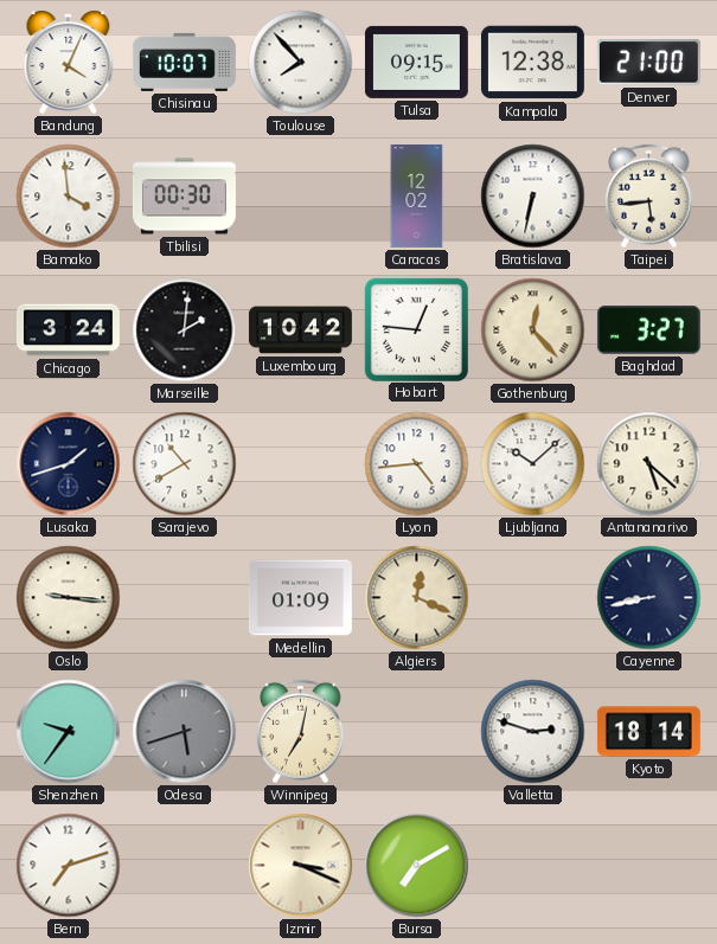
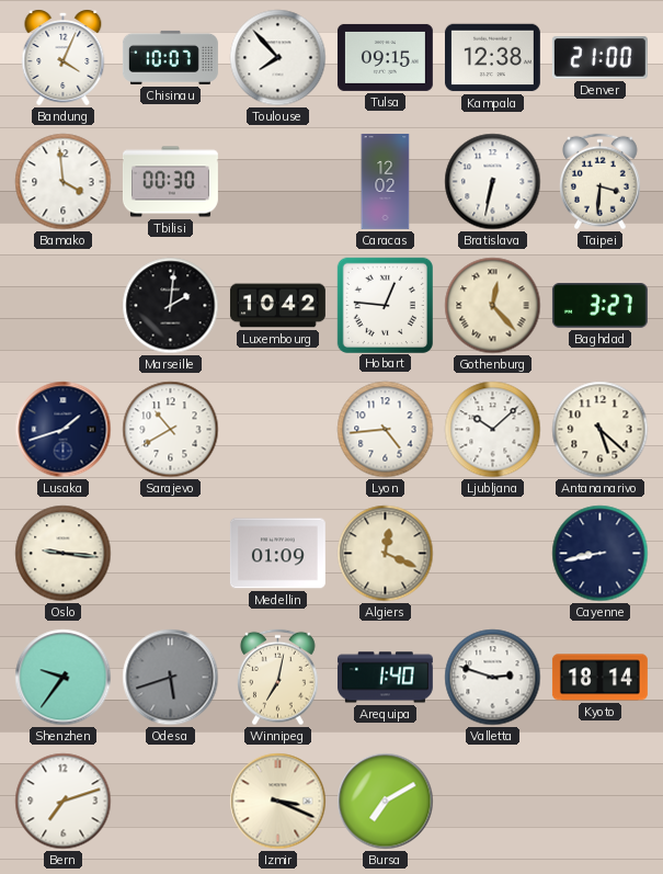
Taipei: 5:44 -> 3:31
Chicago: 3:24 -> none
Arequipa: none -> 1:40
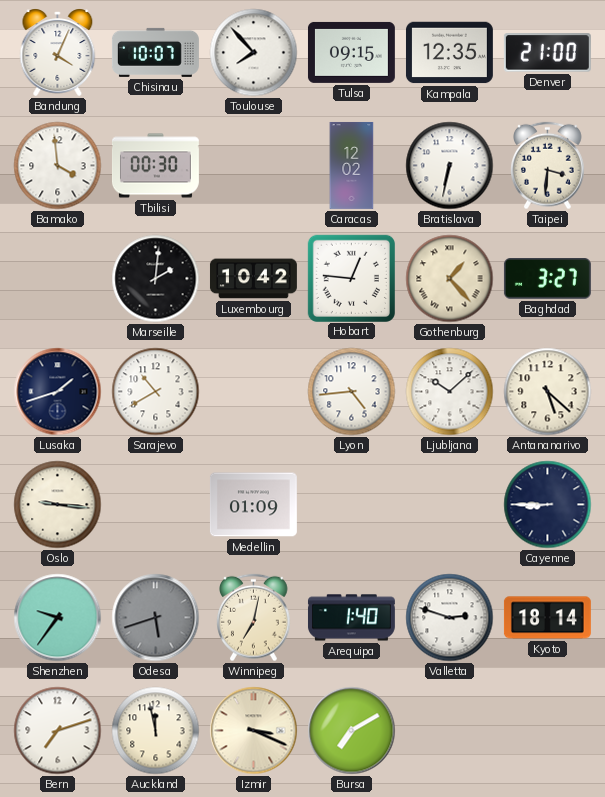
Kampala: 12:38 -> 12:35
Gothenburg: 12:23 -> 1:23
Algiers: 12:19 -> none
Cayenne: 8:43 -> 8:45
Auckland: none -> 11:58
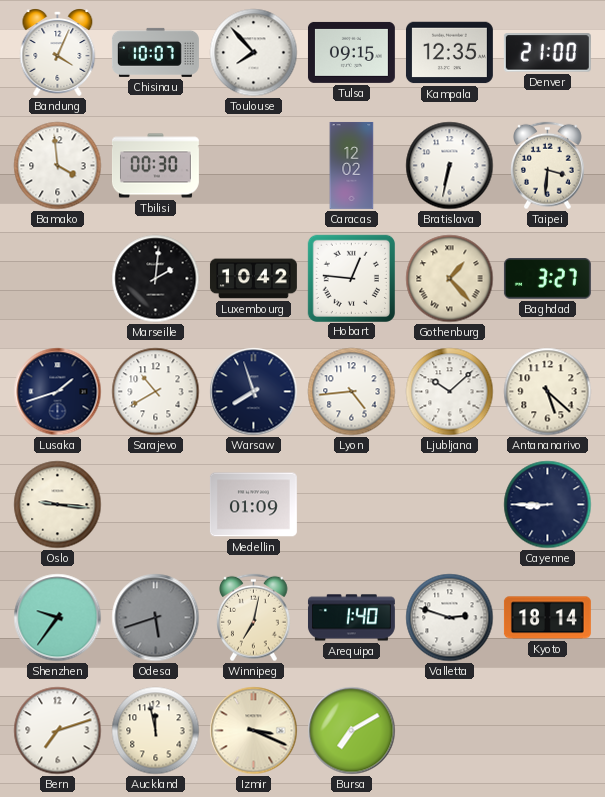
Warsaw: none -> 7:57
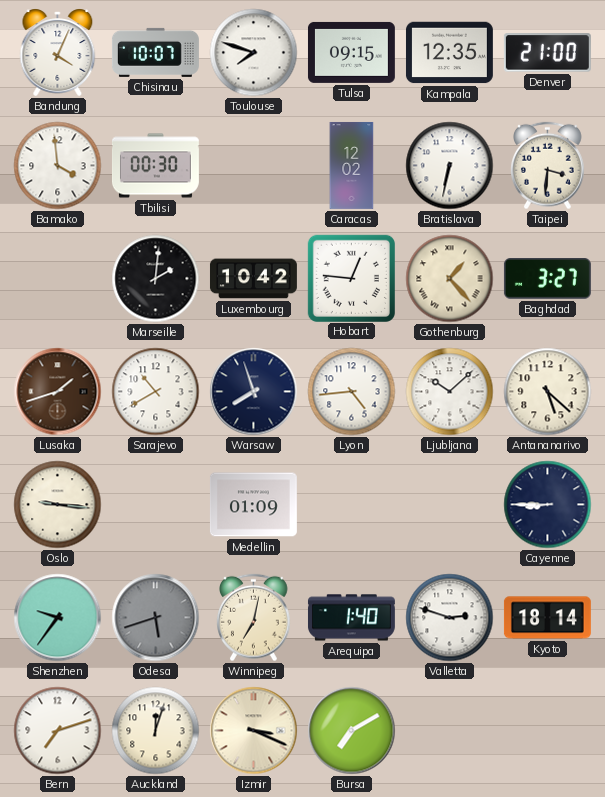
Toulouse: 7:53 -> 7:48
Lusaka dial: navy -> brown
Auckland: 11:58 -> 12:03
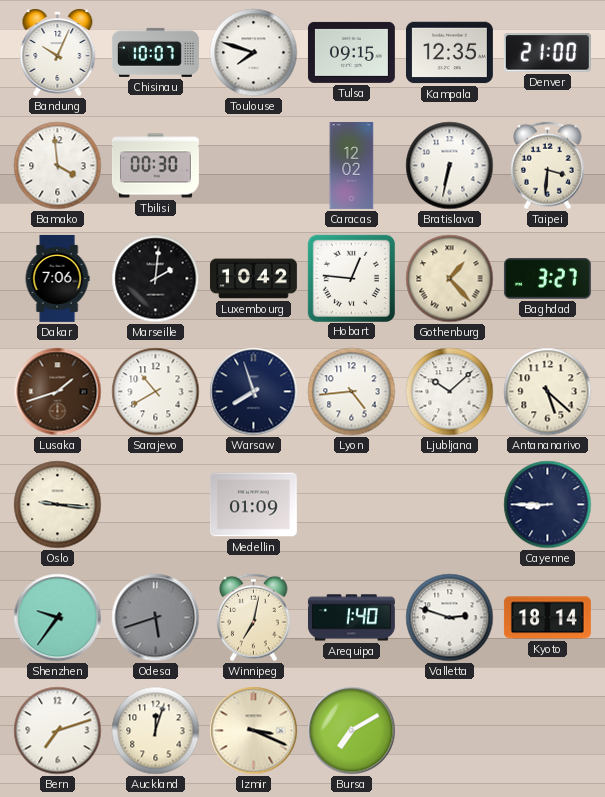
Bandung: 4:04 -> 10:04
Dakar: none -> 7:06
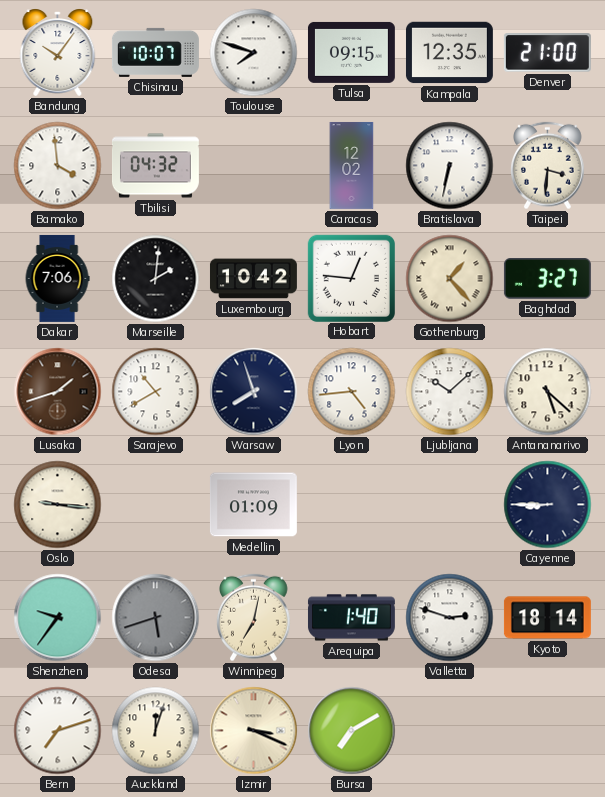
Bandung: 10:04 -> 10:06
Tbilisi: 00:30 -> 04:32
